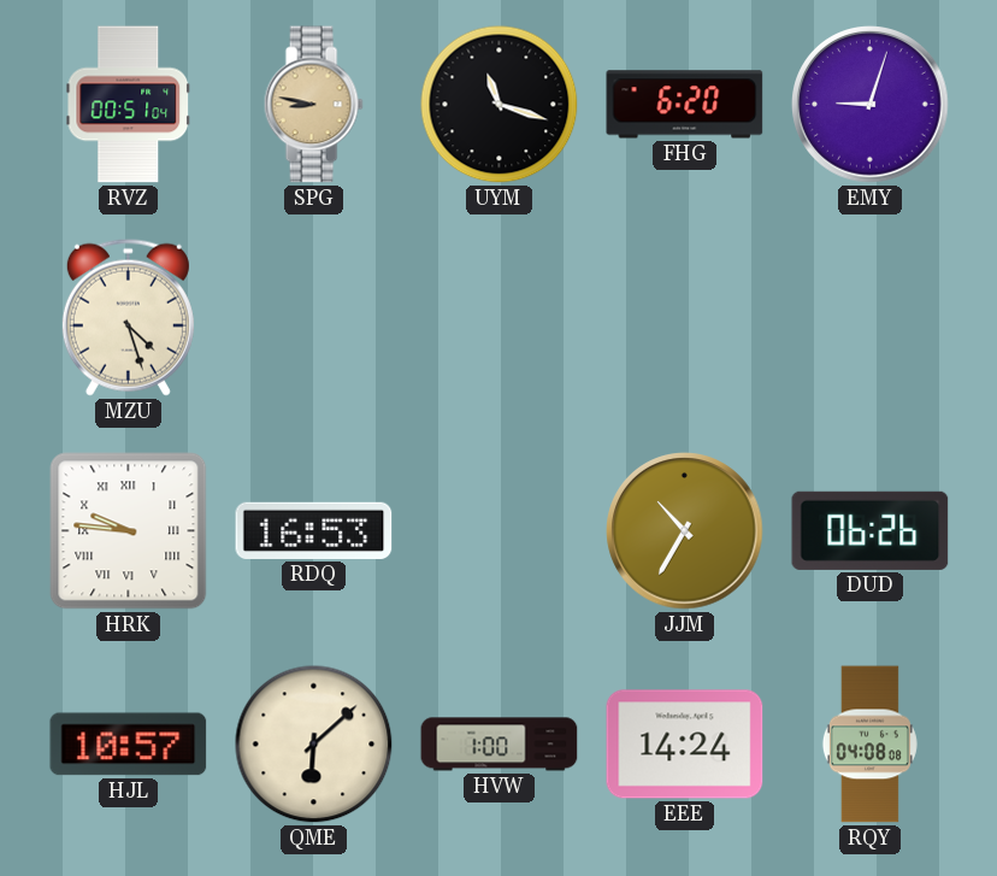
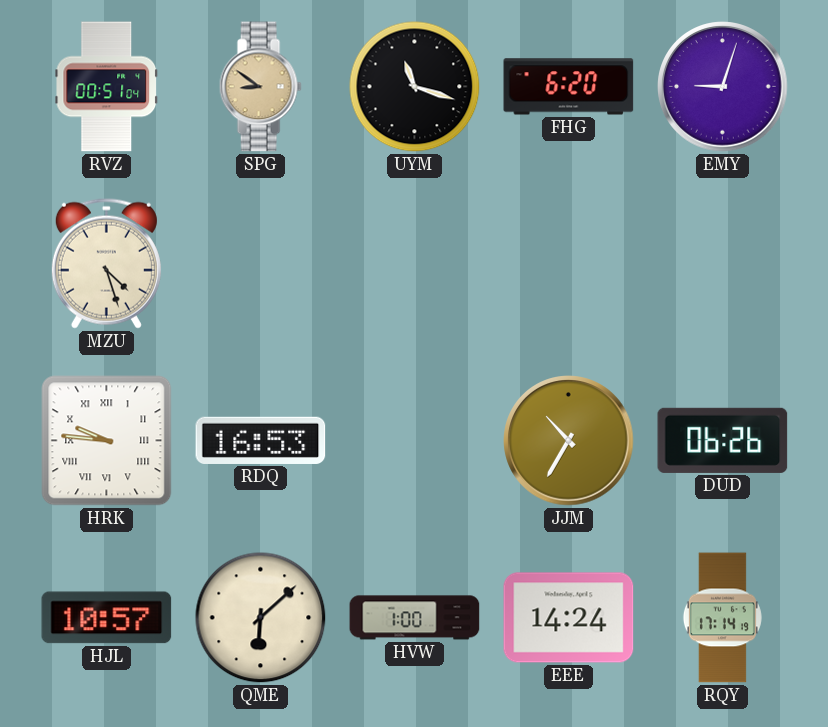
SPG: 8:47 -> 8:51
RQY: 04:08 -> 17:14
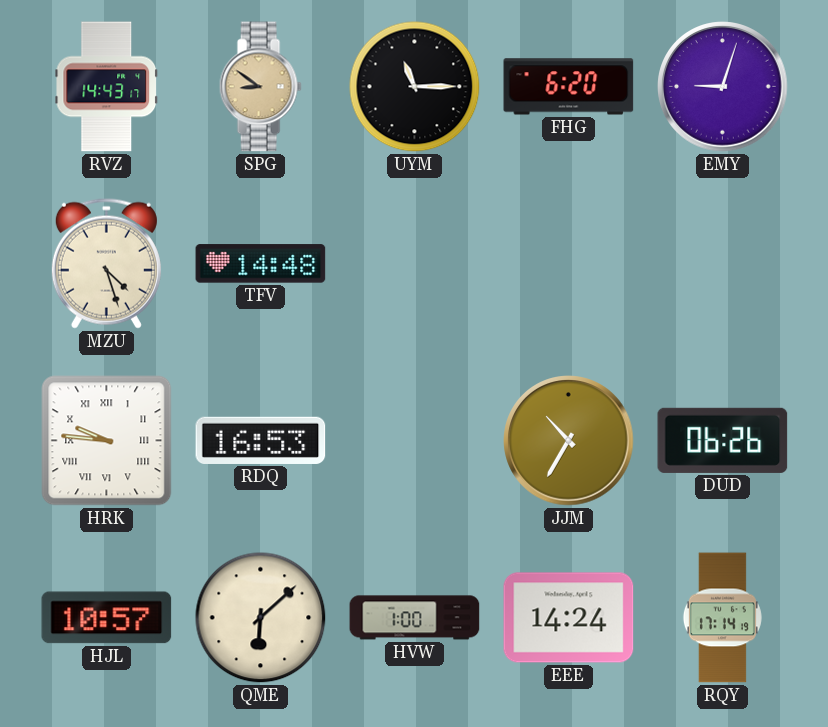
RVZ: 00:51 -> 14:43
UYM: 11:18 -> 11:15
TFV: none -> 14:48
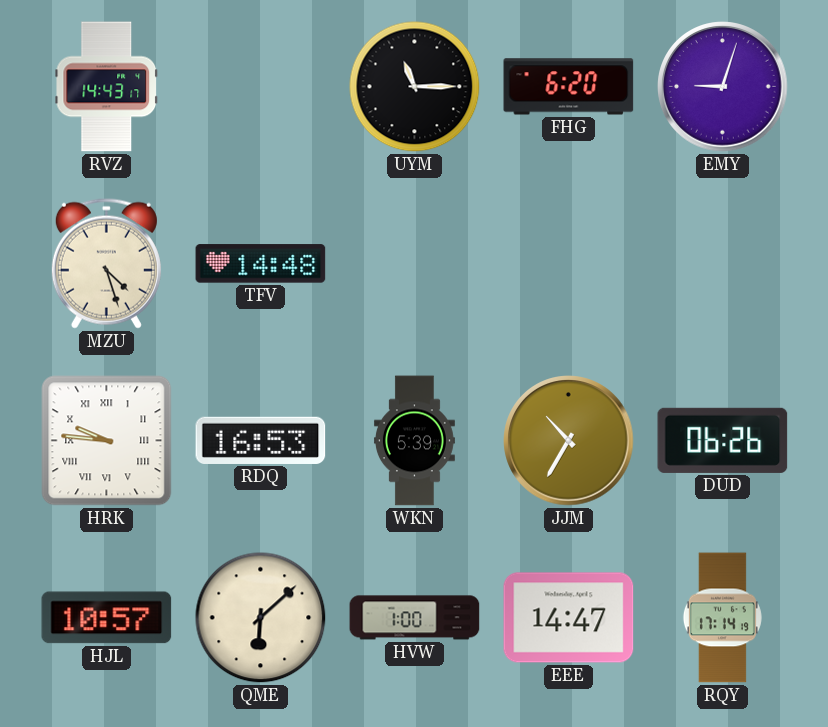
SPG: 8:51 -> none
WKN: none -> 5:39
EEE: 14:24 -> 14:47
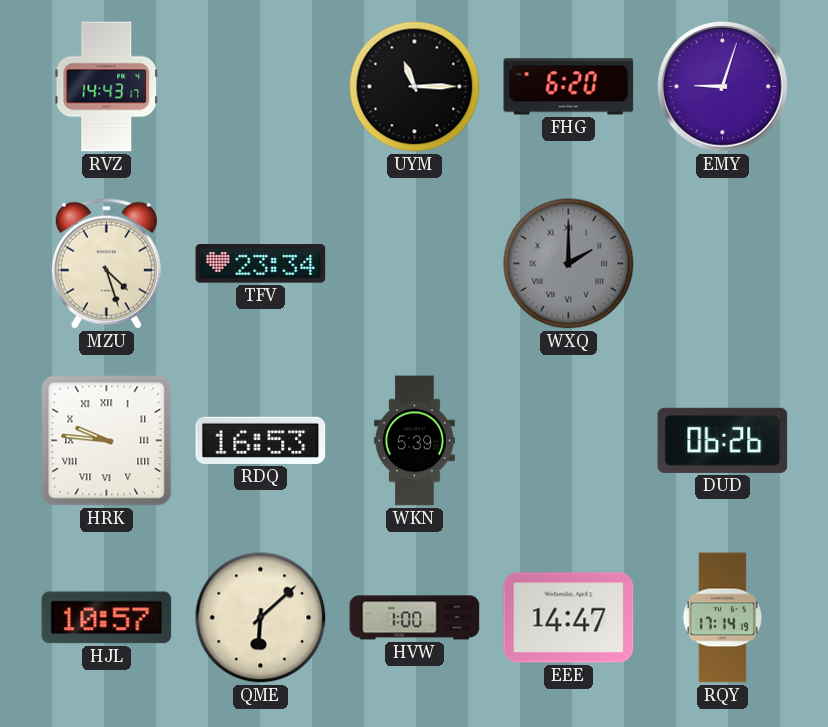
TFV: 14:48 -> 23:34
WXQ: none -> 2:00
JJM: 10:35 -> none
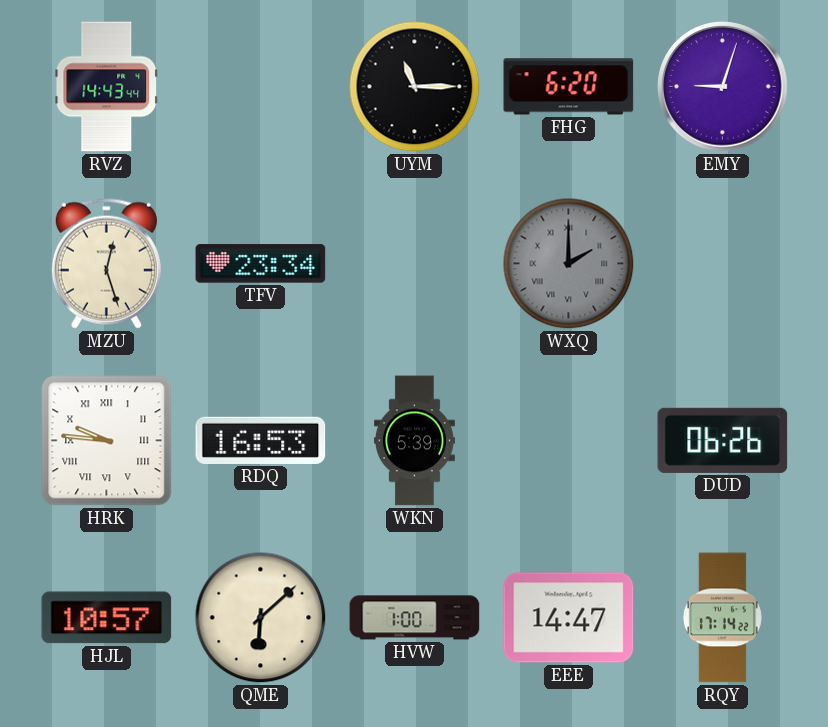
RVZ: 14:43:17 -> 14:43:44
MZU: 4:27 -> 12:27
RQY: 17:14:19 -> 17:14:22
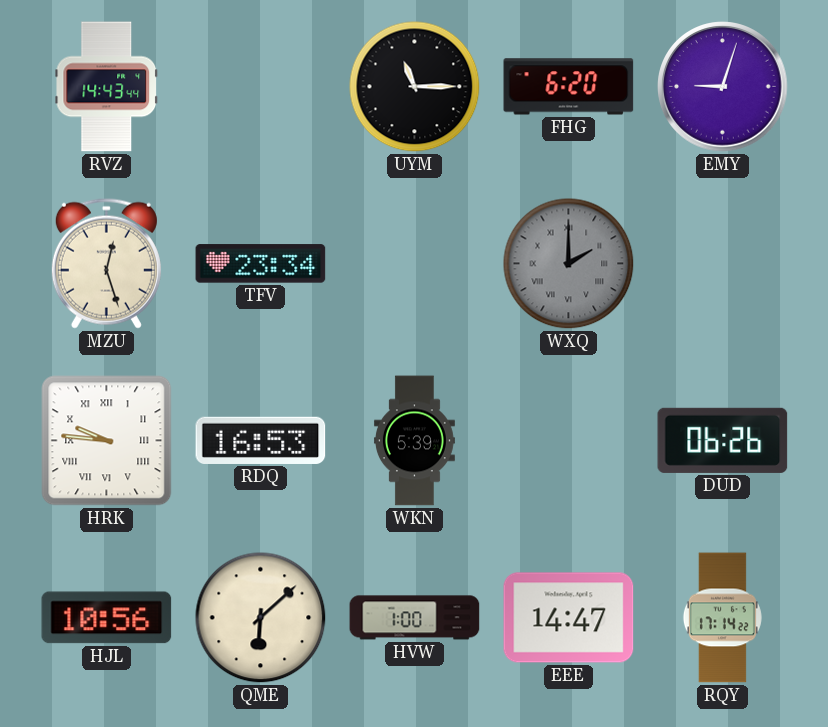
HJL: 10:57 -> 10:56
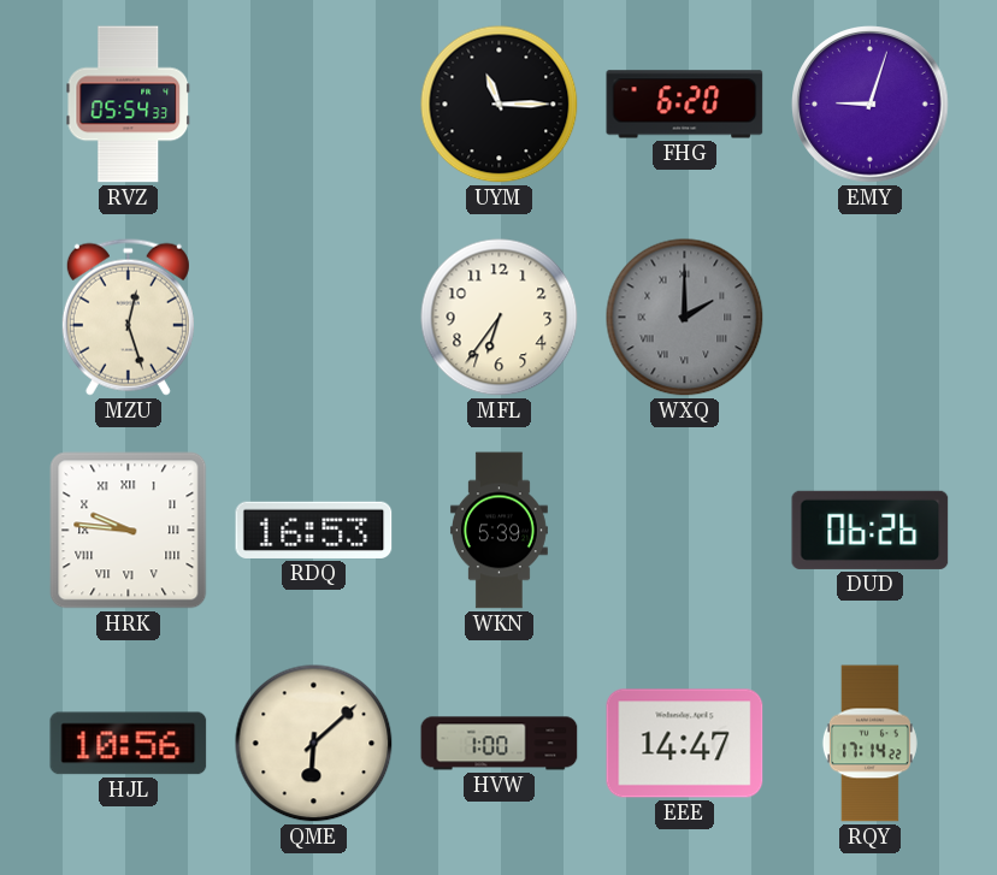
RVZ: 14:43 -> 05:54
TFV: 23:34 -> none
MFL: none -> 6:36
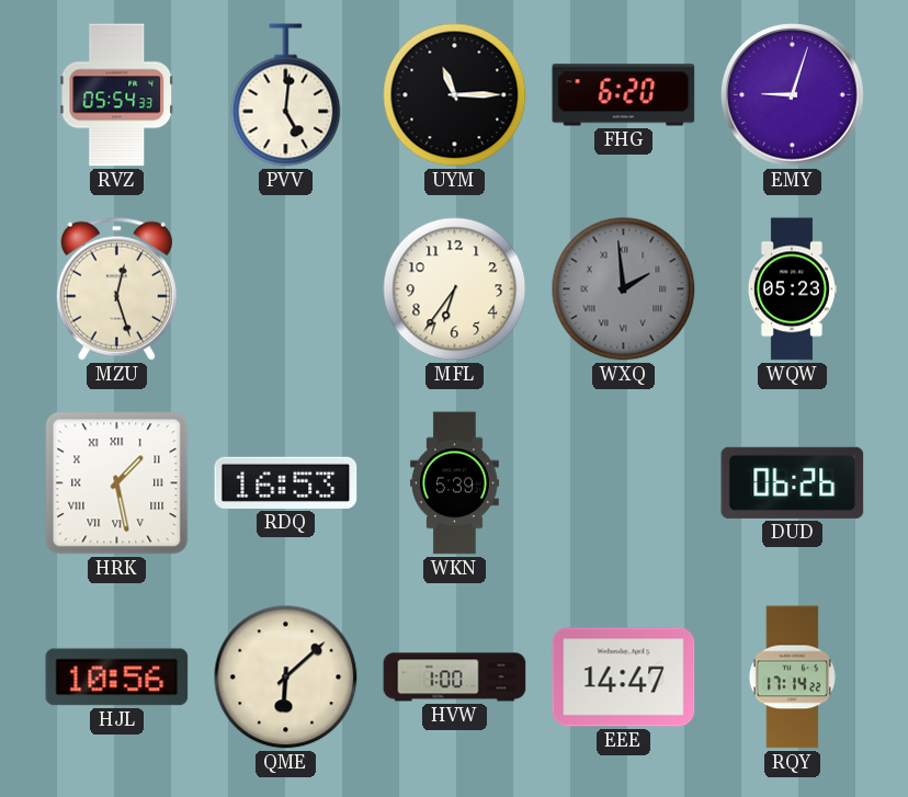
PVV: none -> 5:01
WXQ: 2:00 -> 1:59
WQW: none -> 05:23
HRK: 9:46 -> 1:28
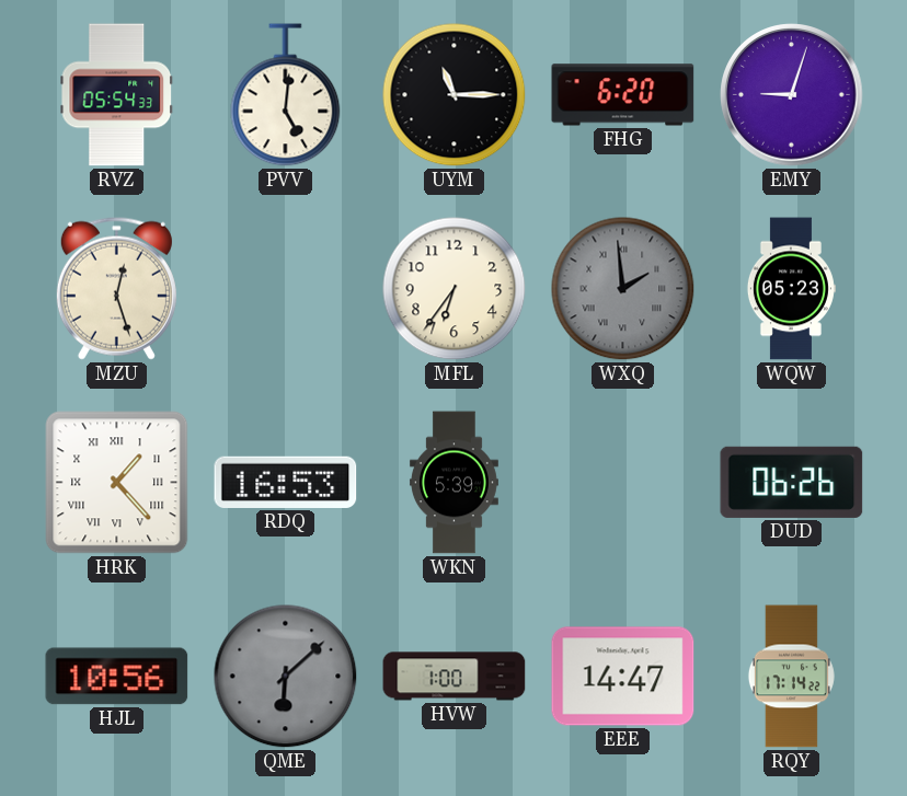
HRK: 1:28 -> 1:23
QME dial: cream -> grey
